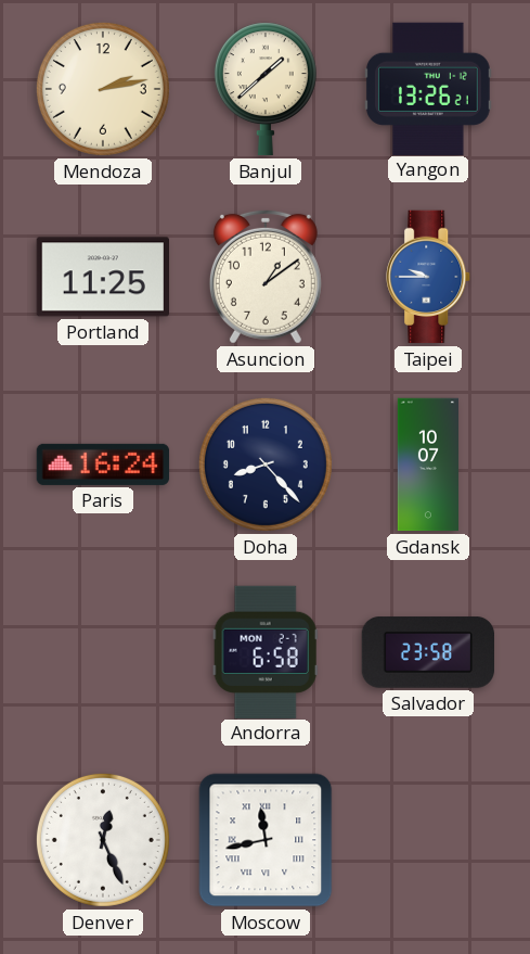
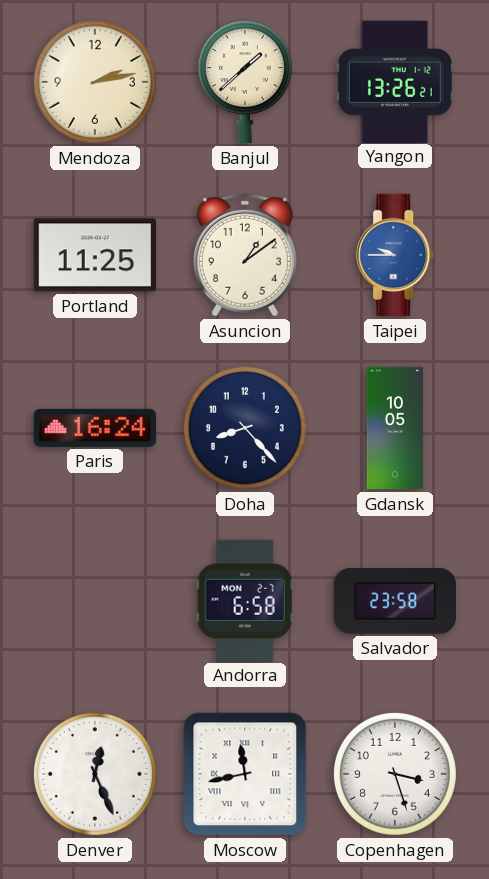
Gdansk: 10:07 -> 10:05
Copenhagen: none -> 3:27
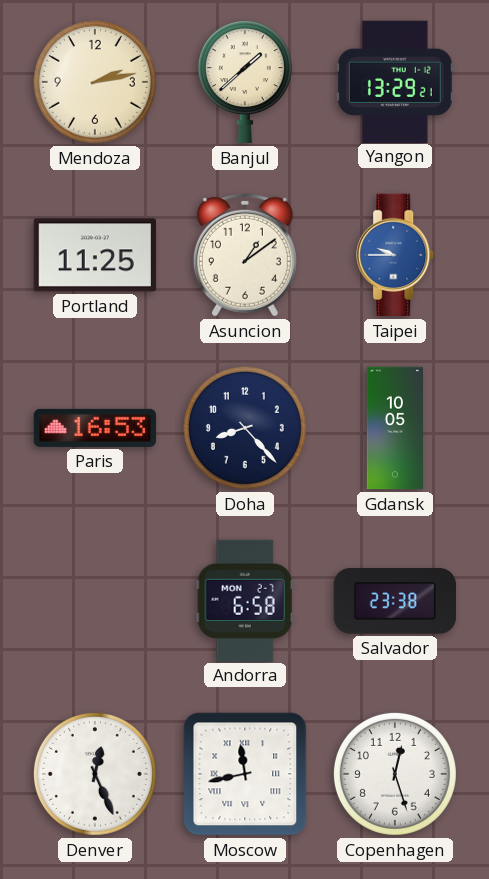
Yangon: 13:26 -> 13:29
Paris: 16:24 -> 16:53
Salvador: 23:58 -> 23:38
Copenhagen: 3:27 -> 12:27
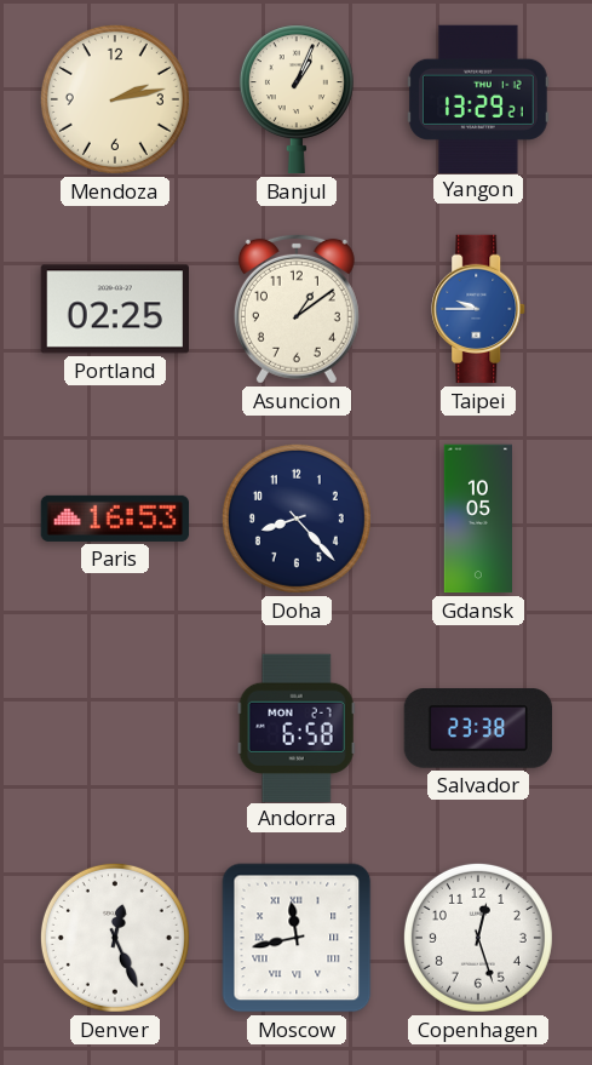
Banjul: 1:38 -> 1:04
Portland: 11:25 -> 02:25
